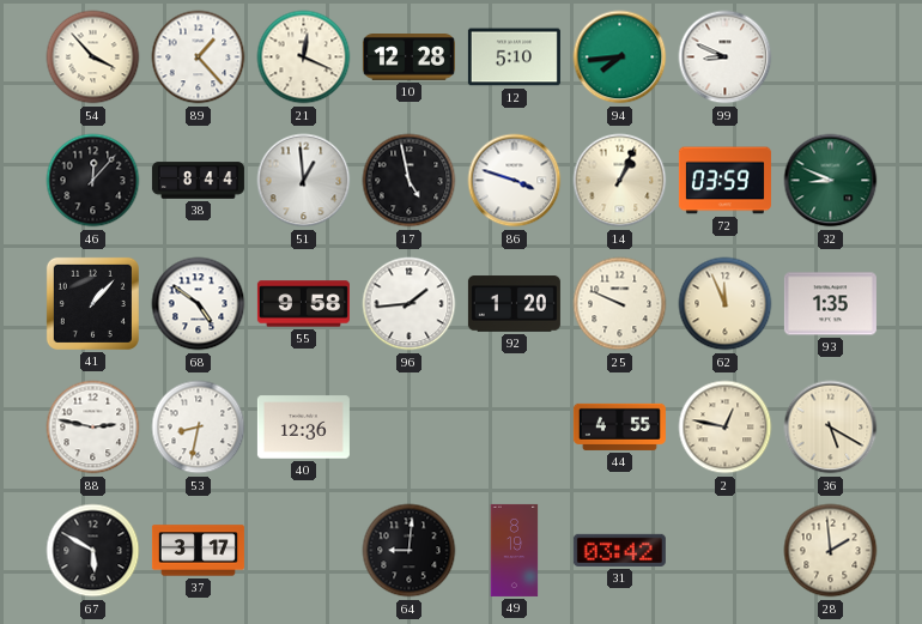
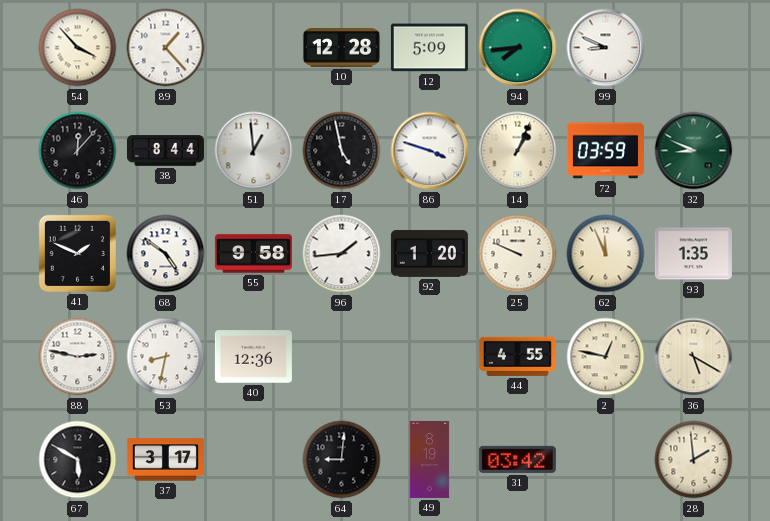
21: 12:19 -> none
12: 5:10 -> 5:09
41: 1:07 -> 1:49
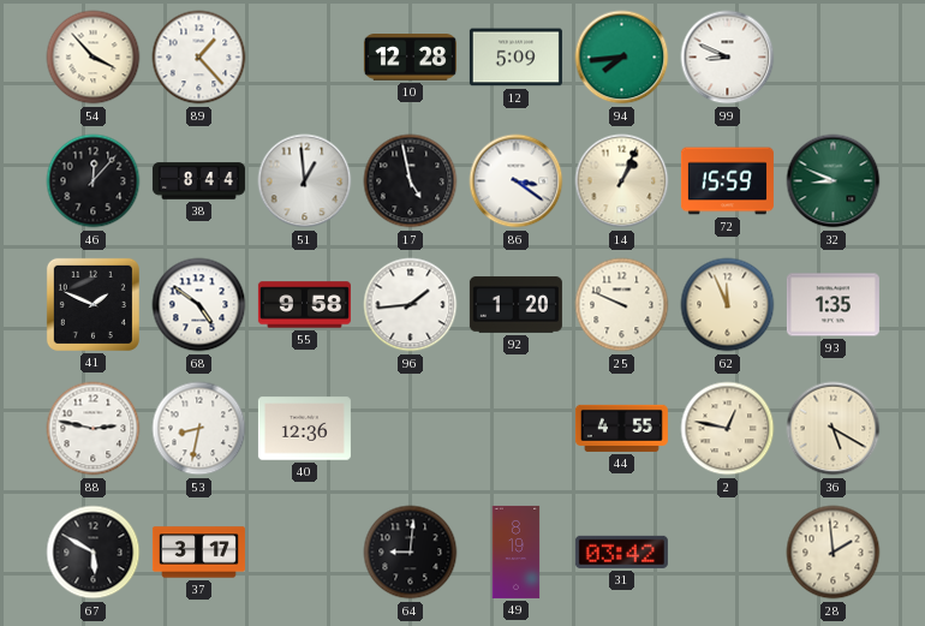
86: 3:48 -> 3:21
72: 03:59 -> 15:59
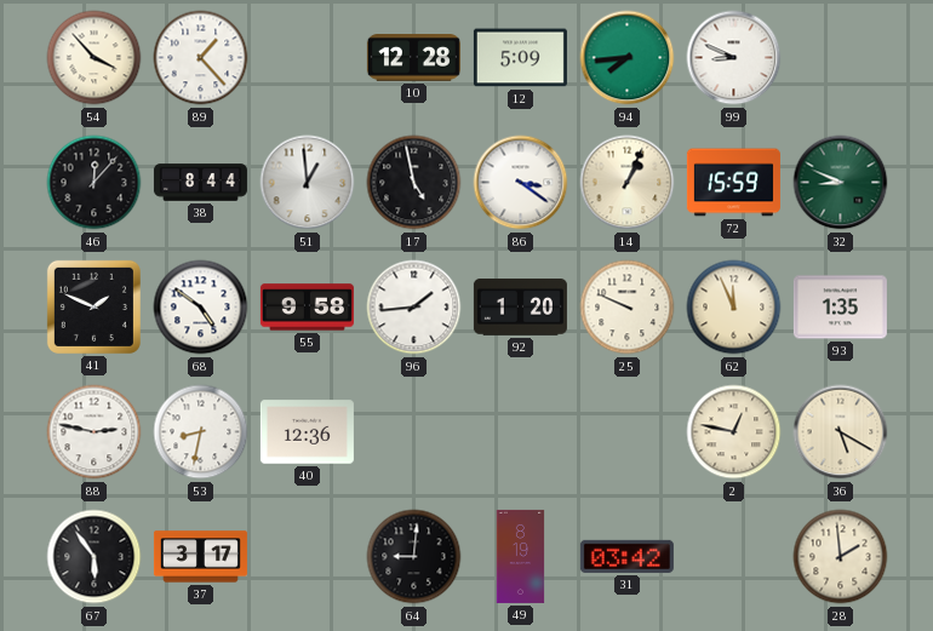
44: 4:55 -> none
67: 5:50 -> 5:54
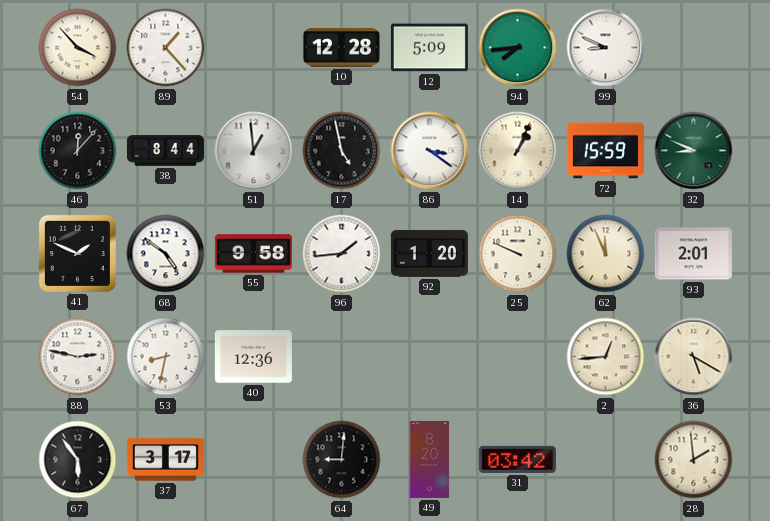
93: 1:35 -> 2:01
2: 12:47 -> 12:44
49: 8:19 -> 8:20
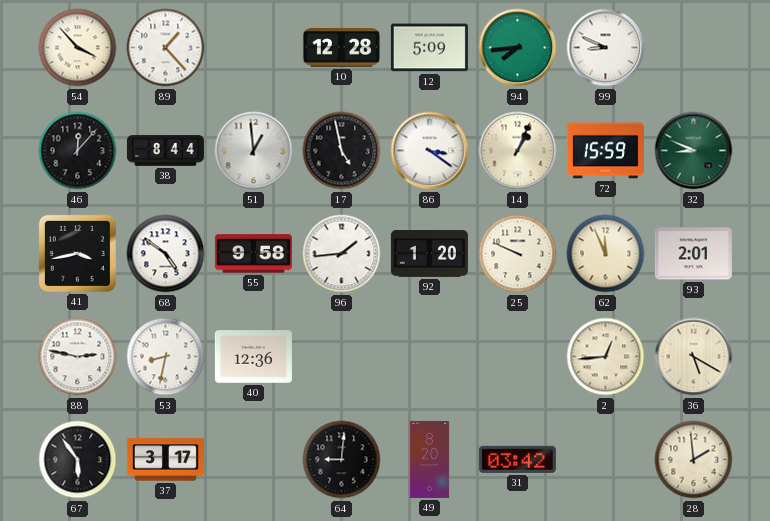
41: 1:49 -> 3:43
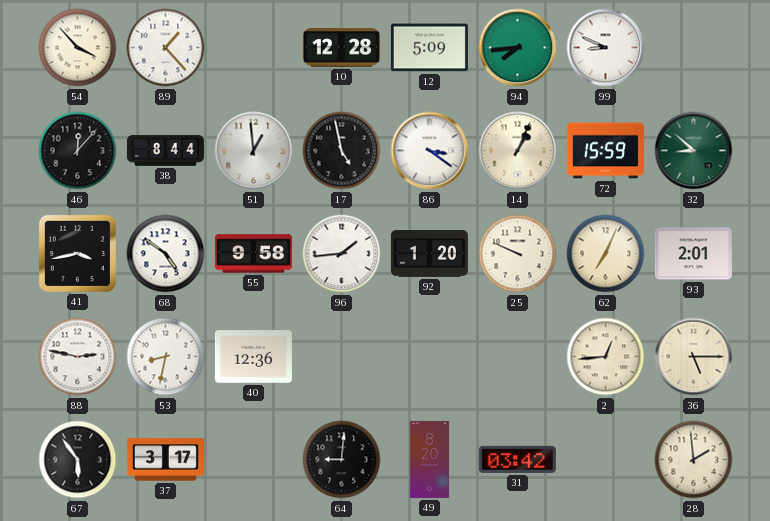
32: 8:49 -> 8:52
62: 11:56 -> 7:04
36: 5:20 -> 5:15
